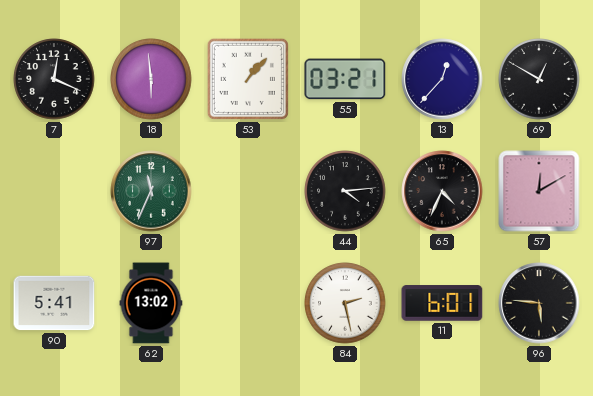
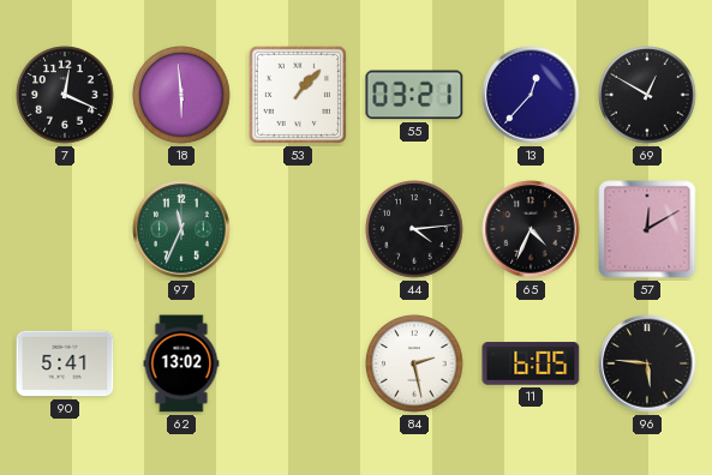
11: 6:01 -> 6:05
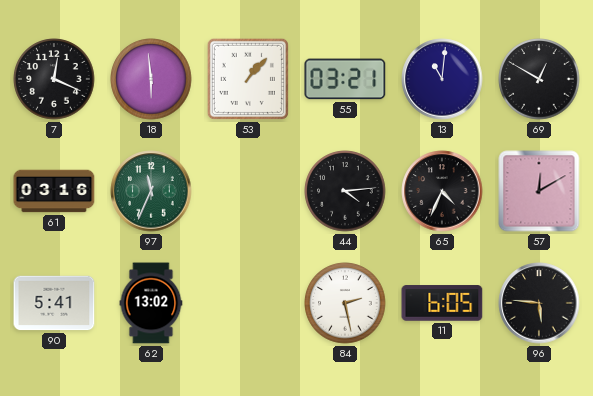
13: 12:37 -> 11:01
61: none -> 03:16
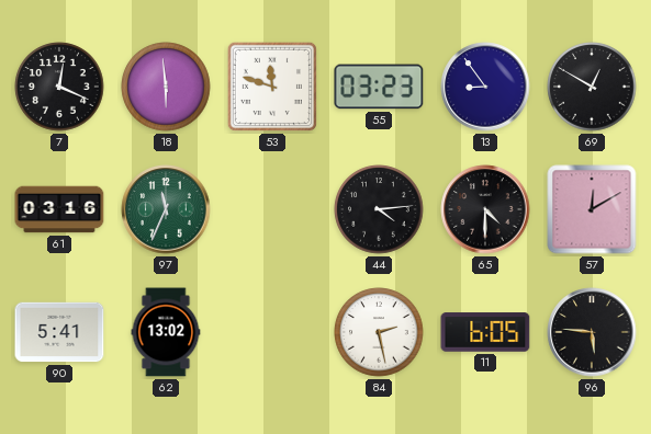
53: 1:07 -> 11:48
55: 03:21 -> 03:23
13: 11:01 -> 8:54
65: 4:34 -> 4:30
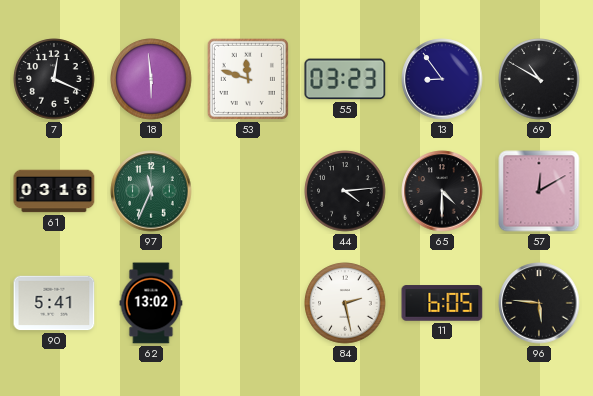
69: 12:50 -> 10:50
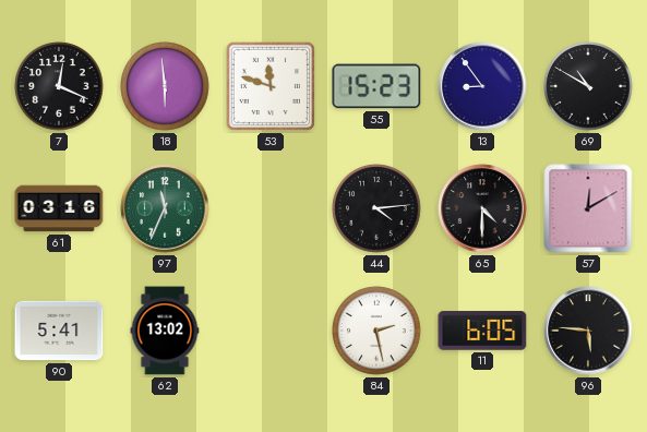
55: 03:23 -> 15:23
